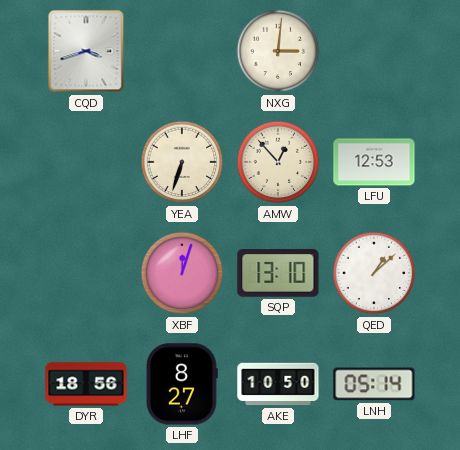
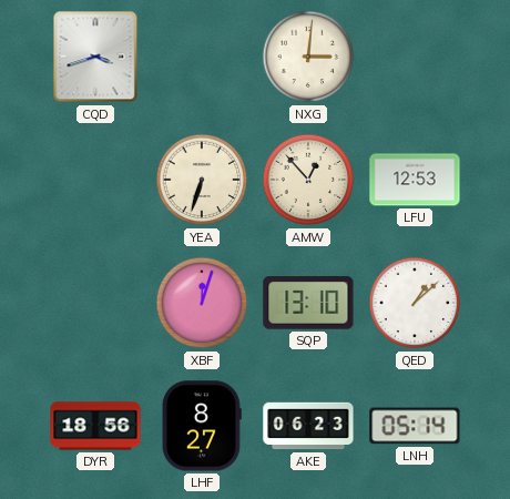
AKE: 10:50 -> 06:23
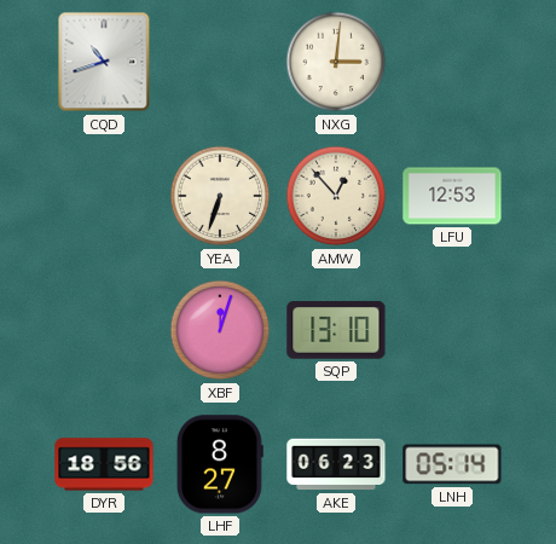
CQD: 3:42 -> 10:42
QED: 1:08 -> none
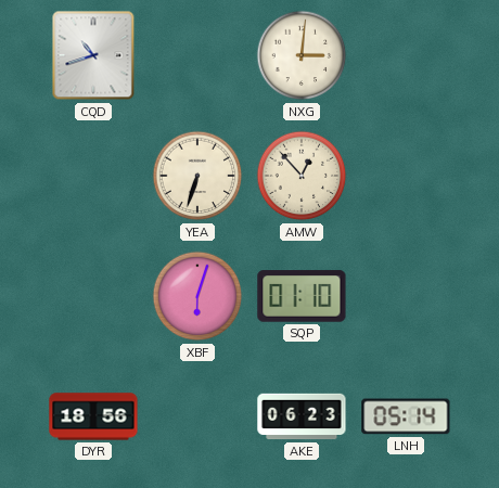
LFU: 12:53 -> none
XBF: 12:03 -> 6:03
SQP: 13:10 -> 01:10
LHF: 8:27 -> none
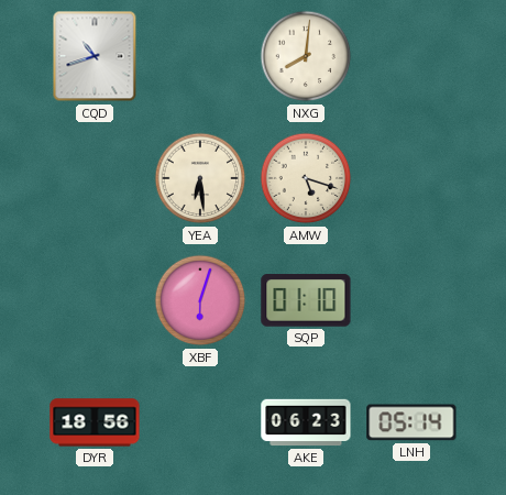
NXG: 3:01 -> 8:01
YEA: 6:33 -> 6:29
AMW: 12:53 -> 5:18
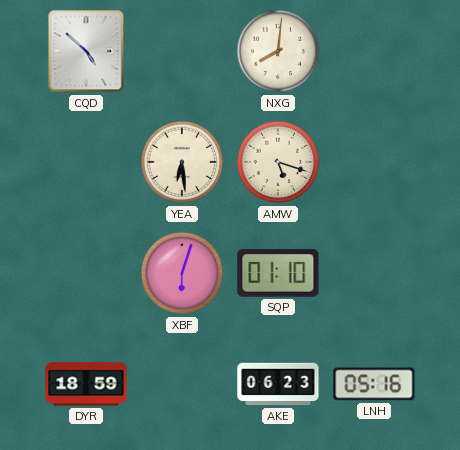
CQD: 10:42 -> 4:52
DYR: 18:56 -> 18:59
LNH: 05:14 -> 05:16
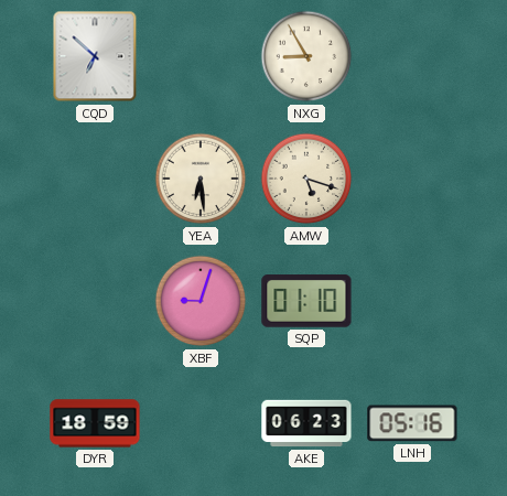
CQD: 4:52 -> 6:52
NXG: 8:01 -> 8:55
XBF: 6:03 -> 9:03
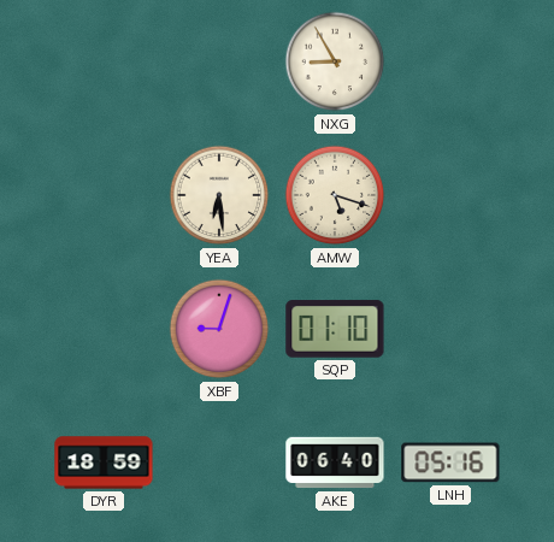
CQD: 6:52 -> none
AKE: 06:23 -> 06:40
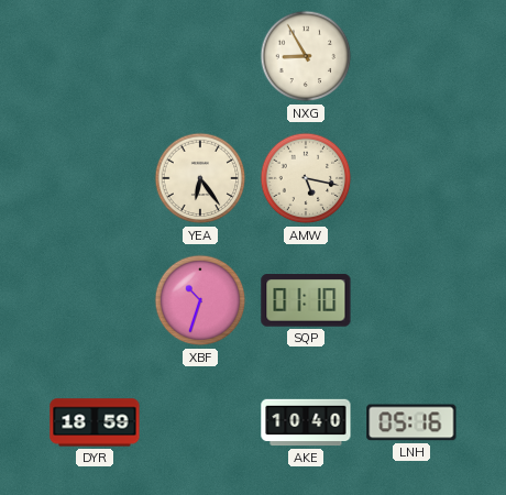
YEA: 6:29 -> 6:24
AMW: 5:18 -> 5:17
XBF: 9:03 -> 10:33
AKE: 06:40 -> 10:40
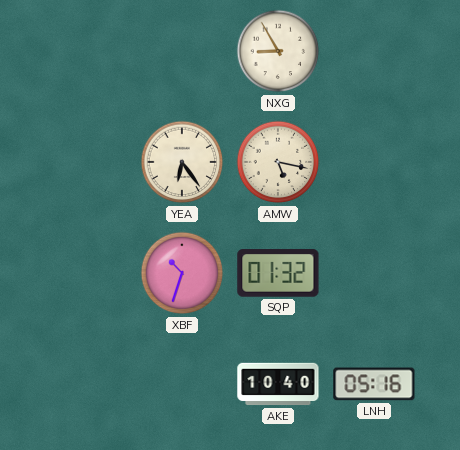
SQP: 01:10 -> 01:32
DYR: 18:59 -> none
